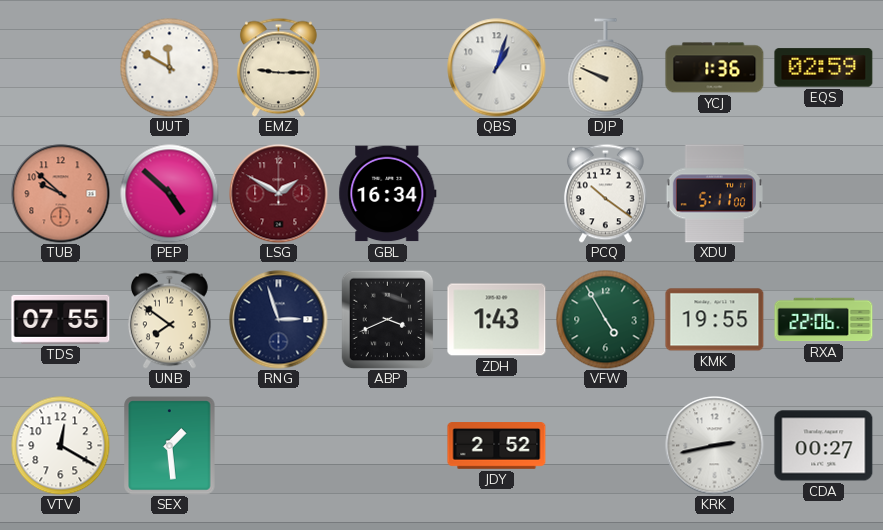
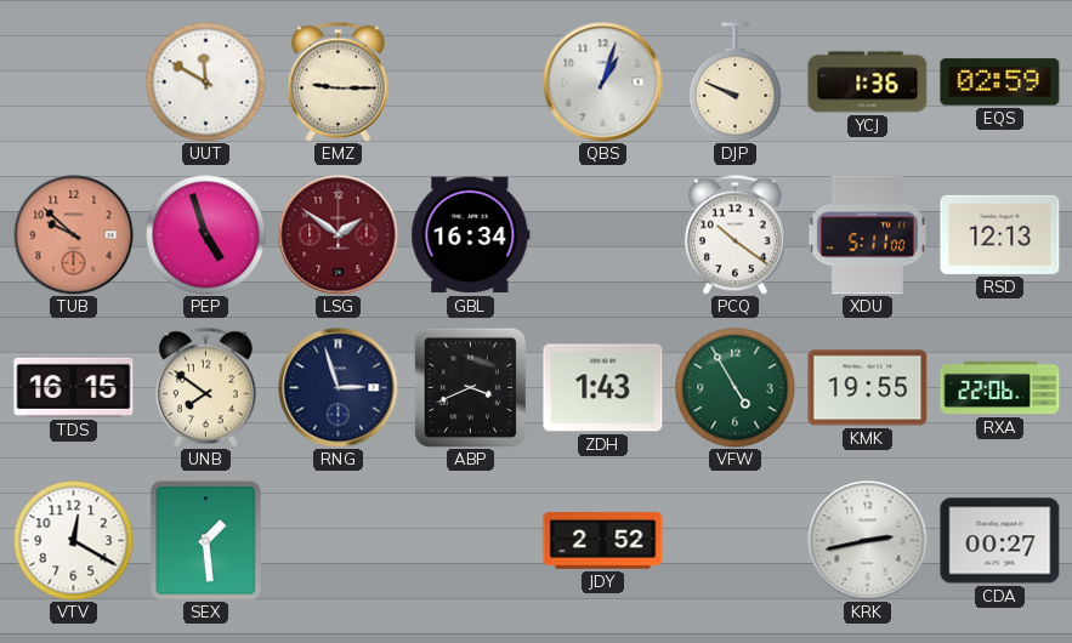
PEP: 4:52 -> 4:57
LSG: 1:50 -> 1:51
RSD: none -> 12:13
TDS: 07:55 -> 16:15
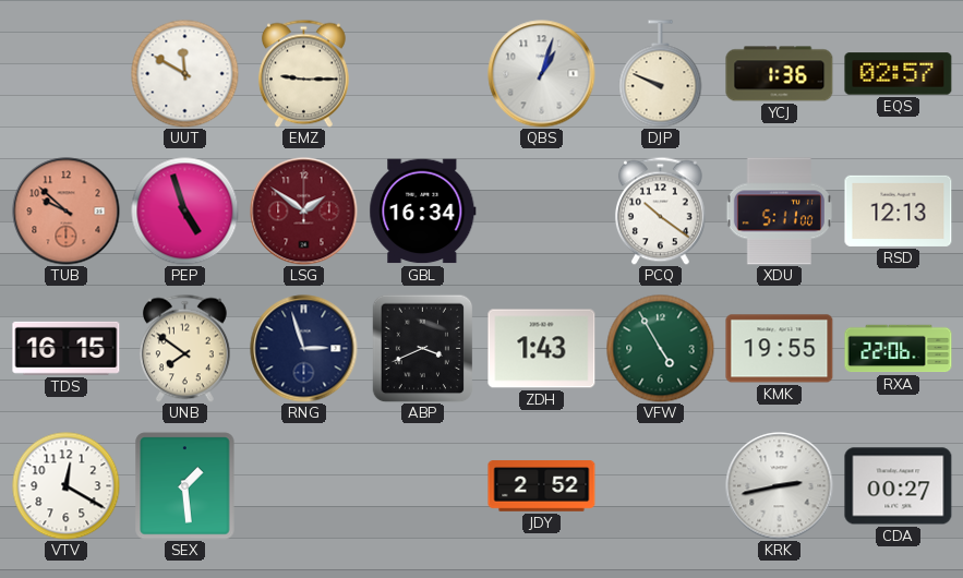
EQS: 02:59 -> 02:57
